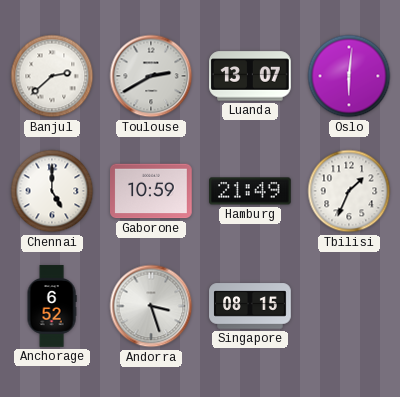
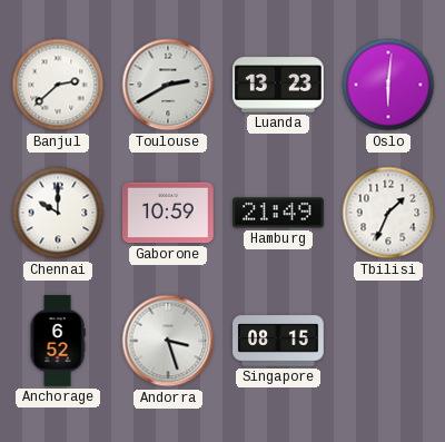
Luanda: 13:07 -> 13:23
Chennai: 5:00 -> 10:00
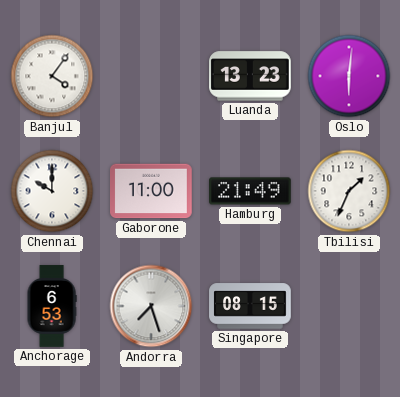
Banjul: 2:38 -> 4:06
Toulouse: 2:40 -> none
Gaborone: 10:59 -> 11:00
Anchorage: 6:52 -> 6:53
Andorra: 3:27 -> 7:27
